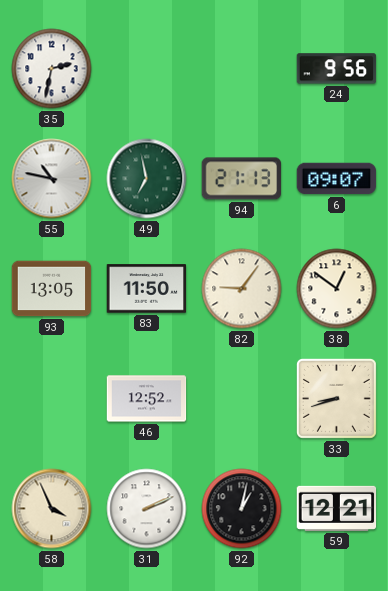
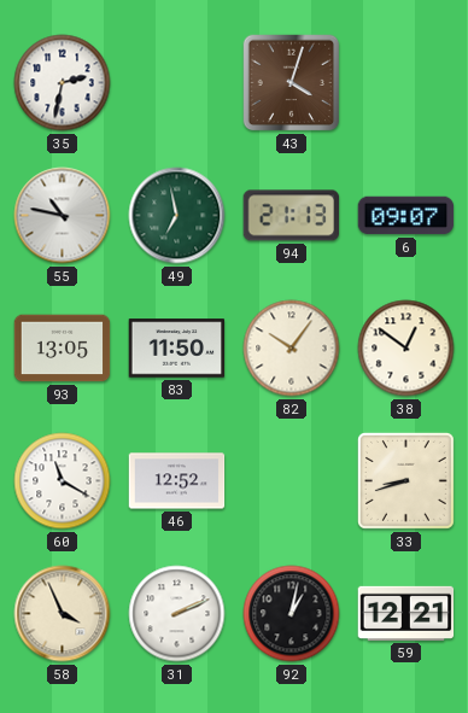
43: none -> 4:03
24: 9:56 -> none
82: 9:06 -> 10:06
60: none -> 11:20
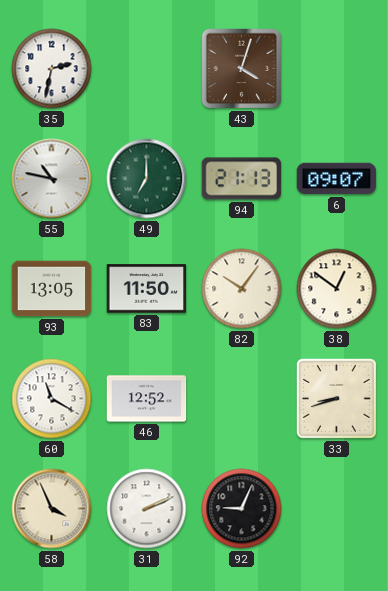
49: 6:58 -> 7:00
92: 1:02 -> 9:04
59: 12:21 -> none
